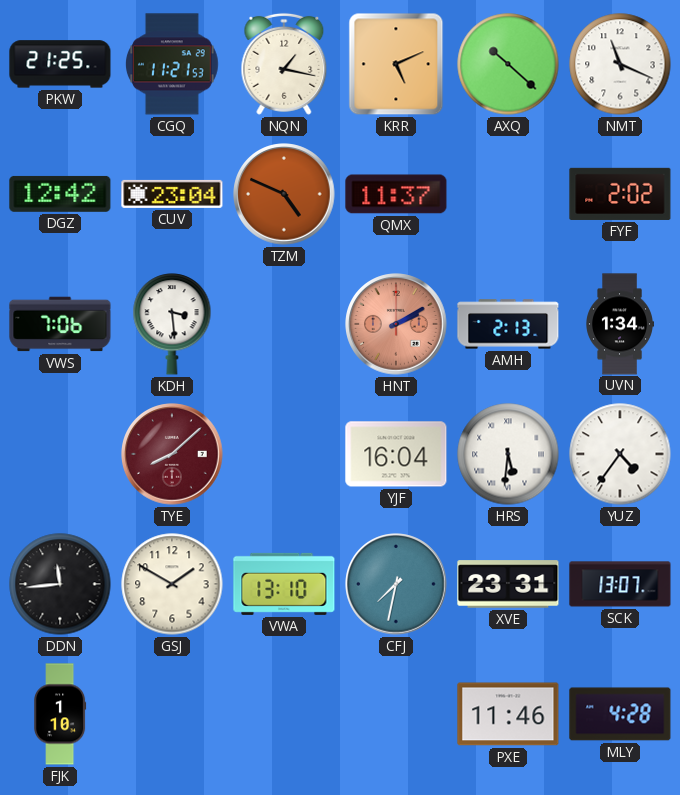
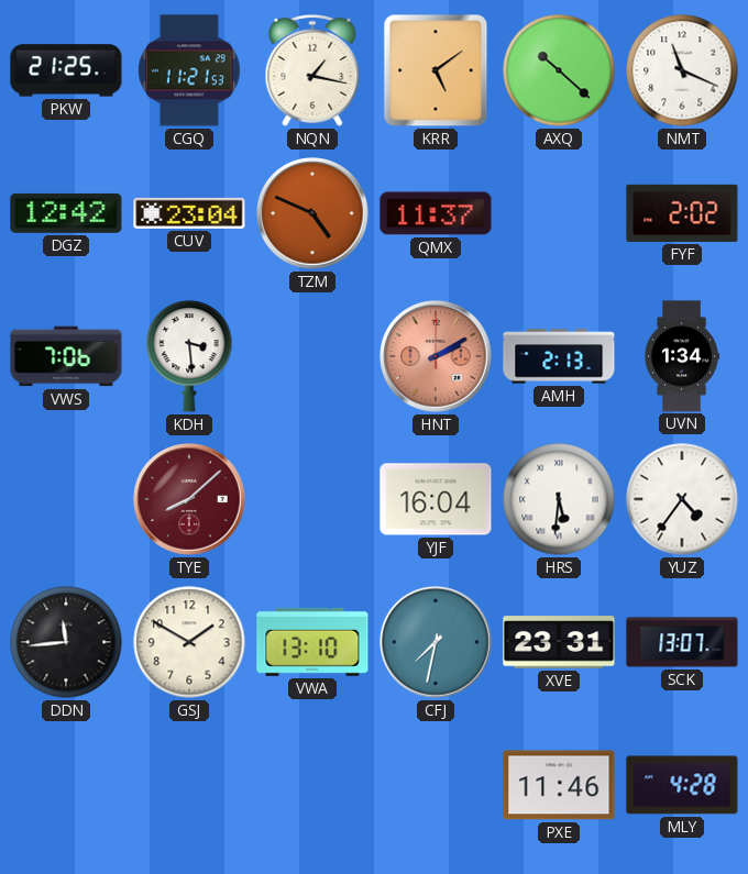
KRR: 5:11 -> 5:09
FJK: 1:10 -> none
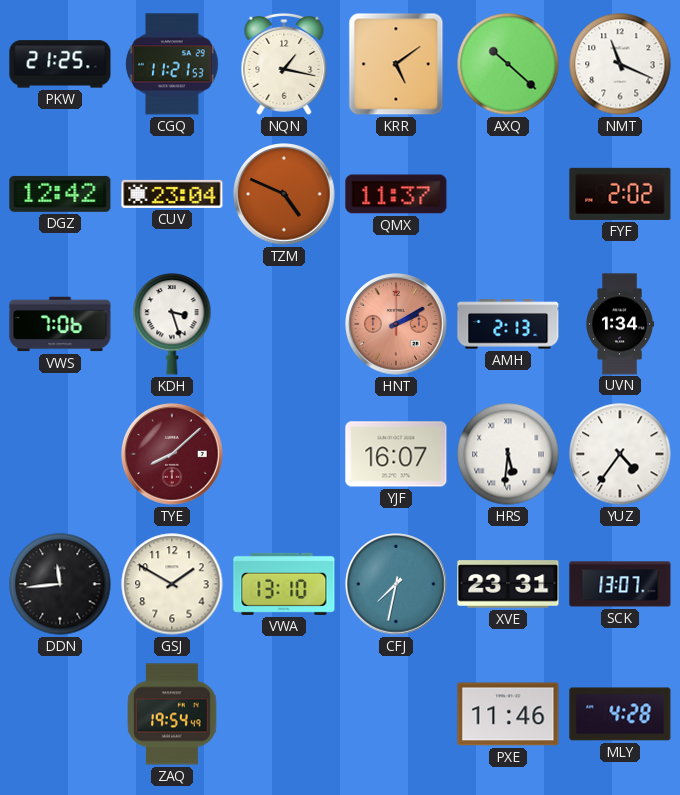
KDH: 3:29 -> 3:27
YJF: 16:04 -> 16:07
ZAQ: none -> 19:54
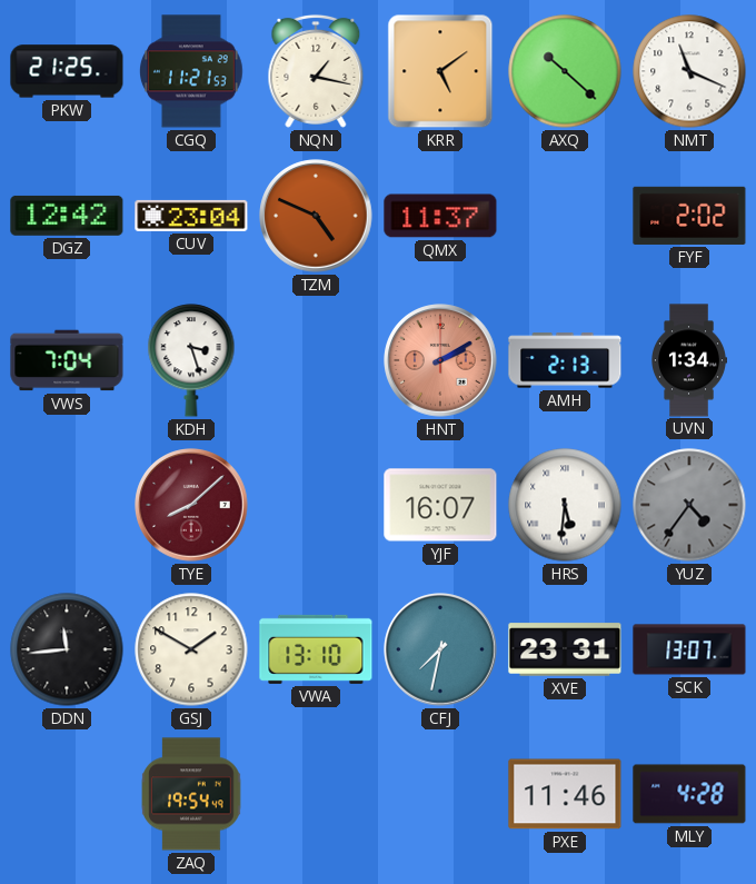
VWS: 7:06 -> 7:04
YUZ dial: white -> grey
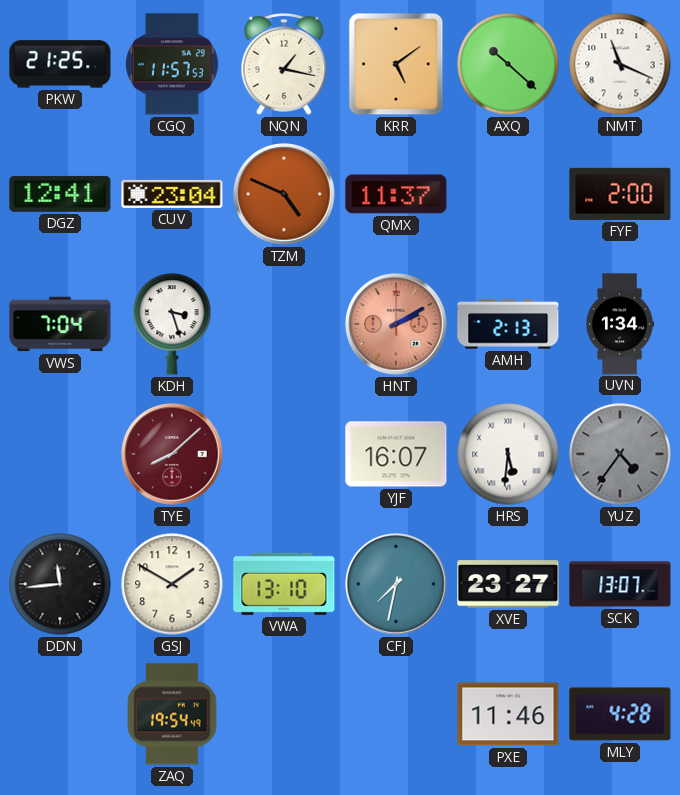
CGQ: 11:21 -> 11:57
DGZ: 12:42 -> 12:41
FYF: 2:02 -> 2:00
XVE: 23:31 -> 23:27
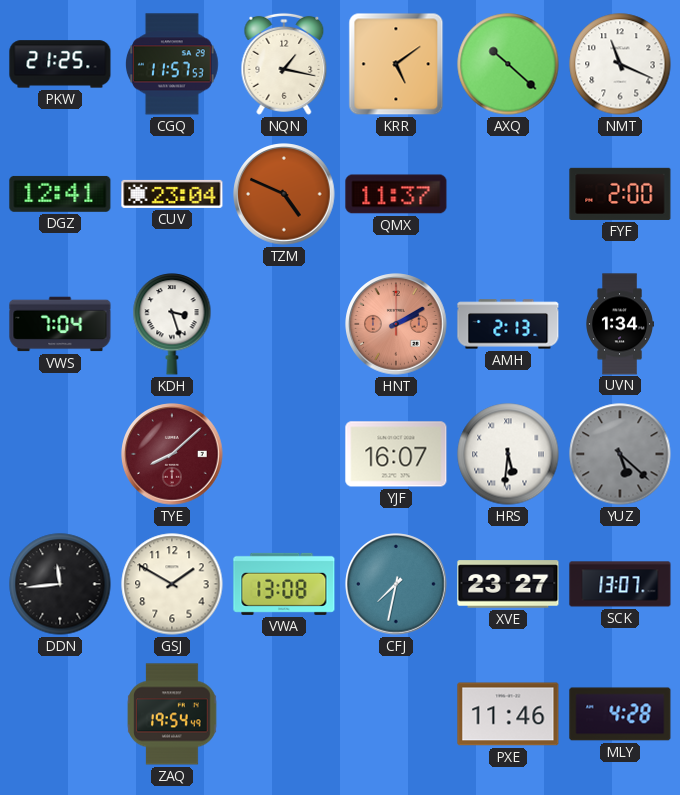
YUZ: 4:36 -> 5:22
VWA: 13:10 -> 13:08
